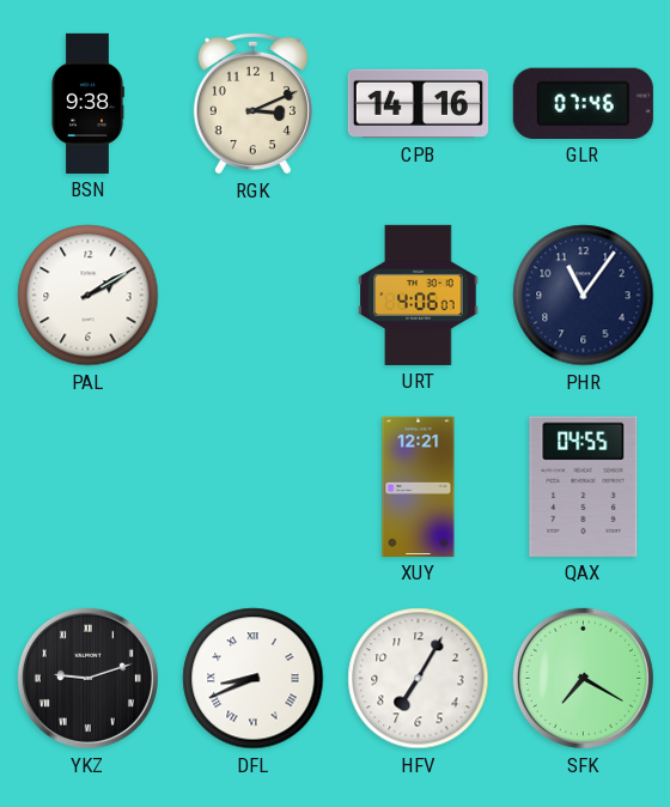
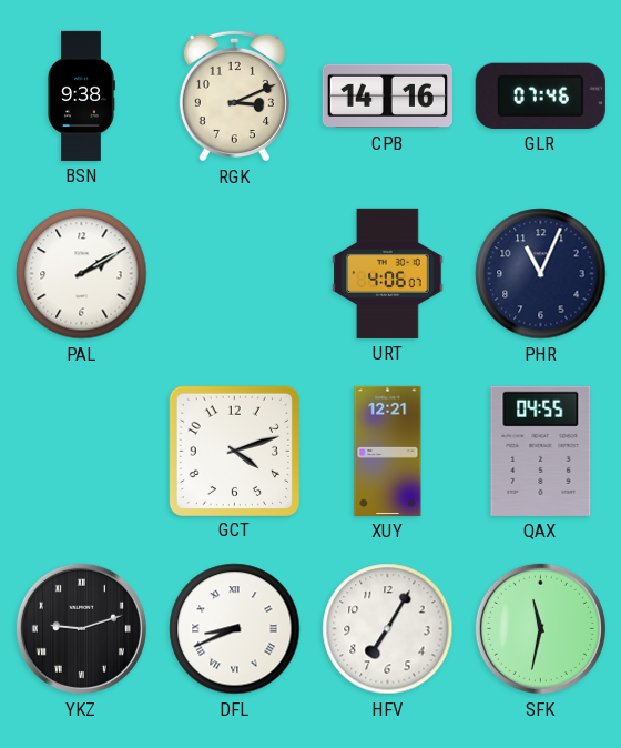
PHR: 11:06 -> 11:04
GCT: none -> 4:12
SFK: 7:20 -> 11:32
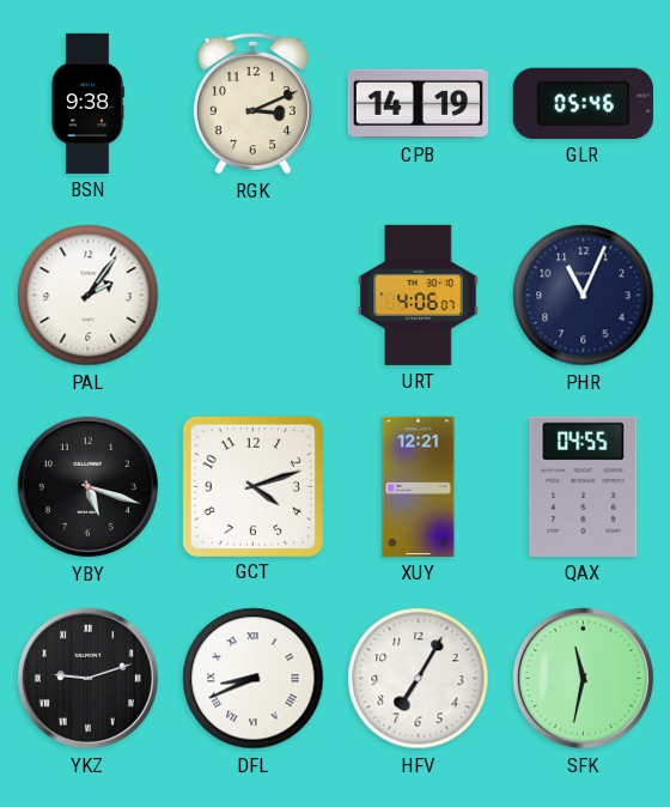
CPB: 14:16 -> 14:19
GLR: 07:46 -> 05:46
PAL: 2:10 -> 2:06
YBY: none -> 5:18
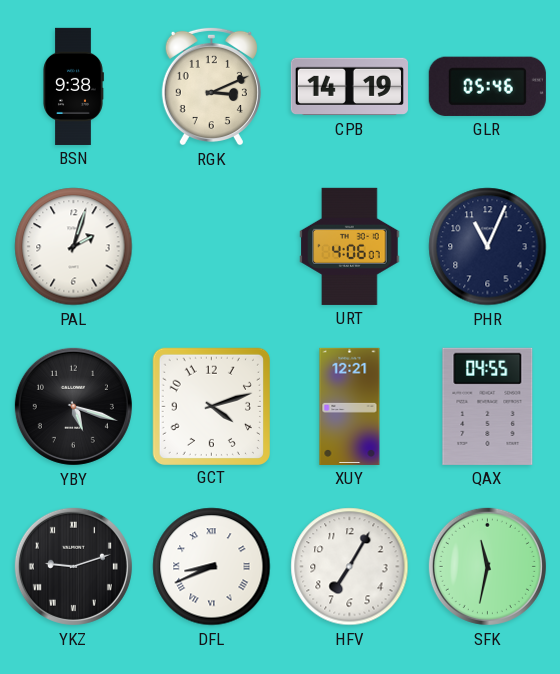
PAL: 2:06 -> 2:03
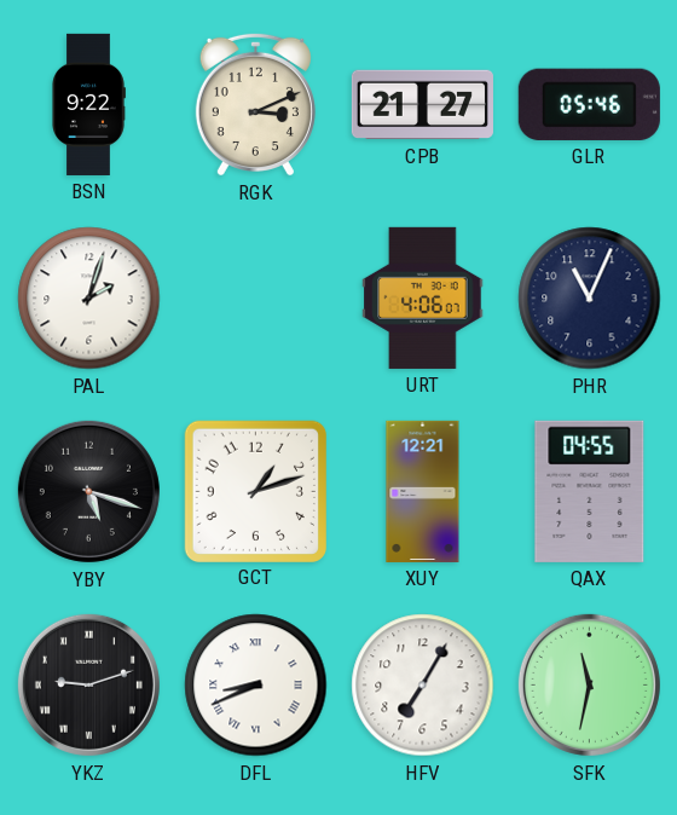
BSN: 9:38 -> 9:22
CPB: 14:19 -> 21:27
GCT: 4:12 -> 1:12
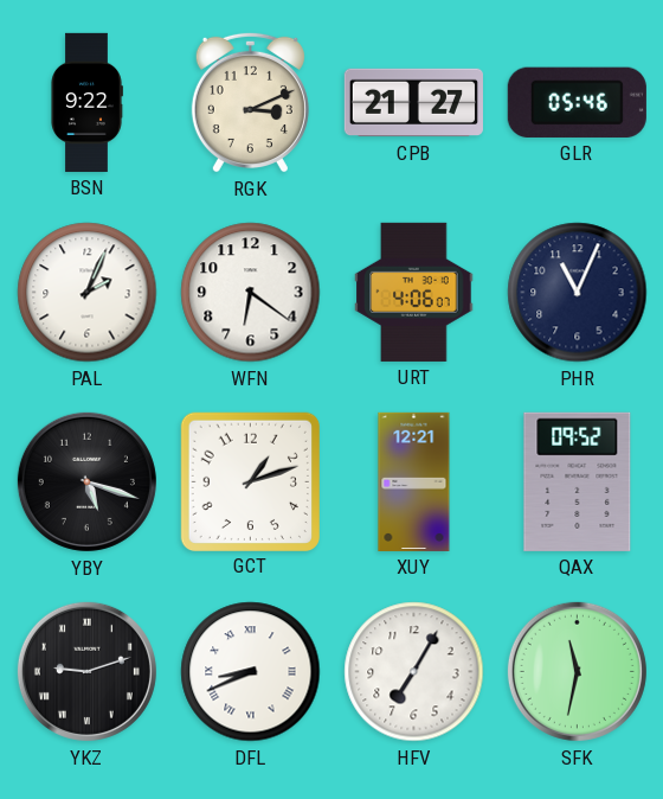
PAL: 2:03 -> 2:04
WFN: none -> 6:21
QAX: 04:55 -> 09:52
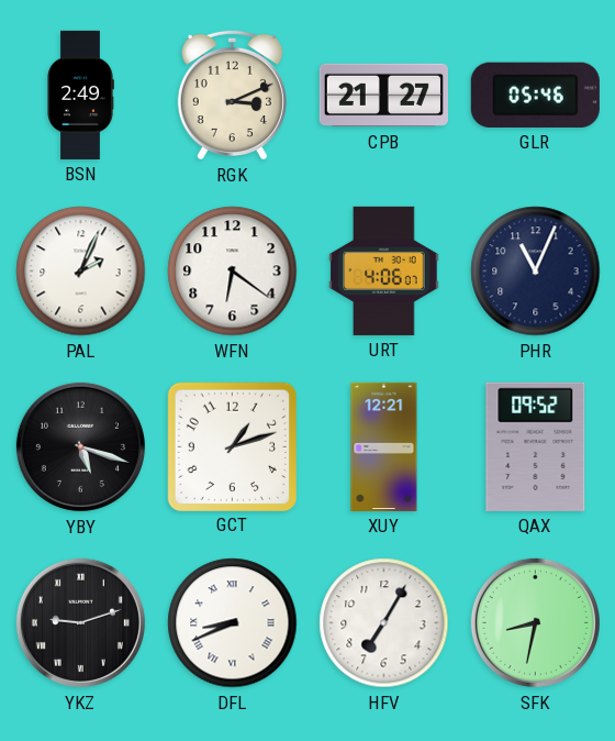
BSN: 9:22 -> 2:49
SFK: 11:32 -> 8:32
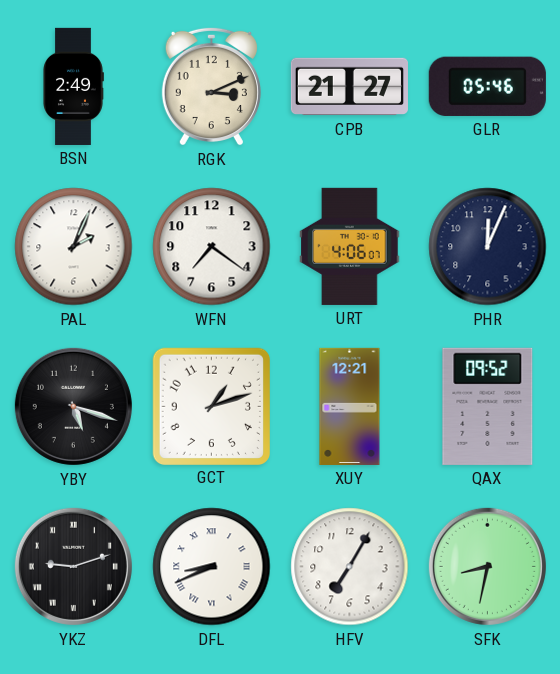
WFN: 6:21 -> 7:21
PHR: 11:04 -> 12:04
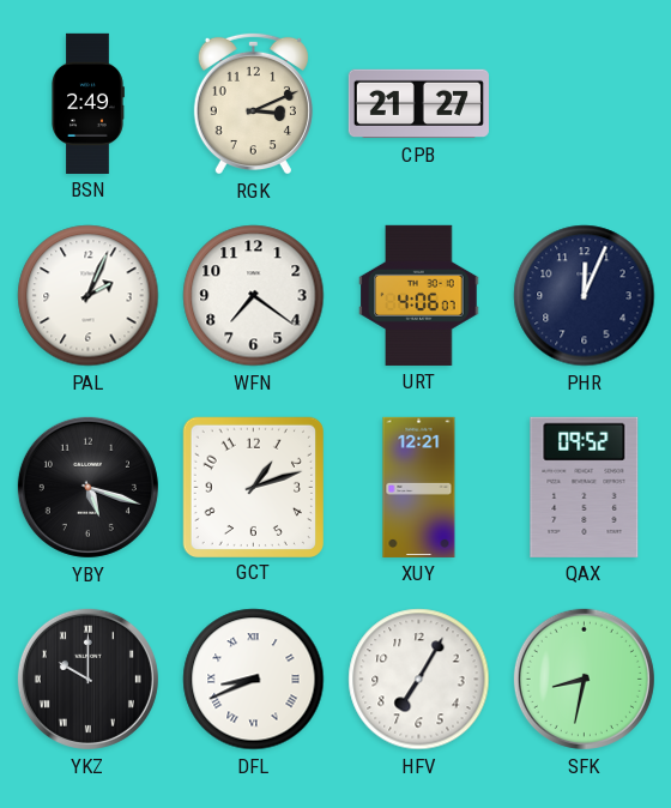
GLR: 05:46 -> none
YKZ: 9:12 -> 10:00
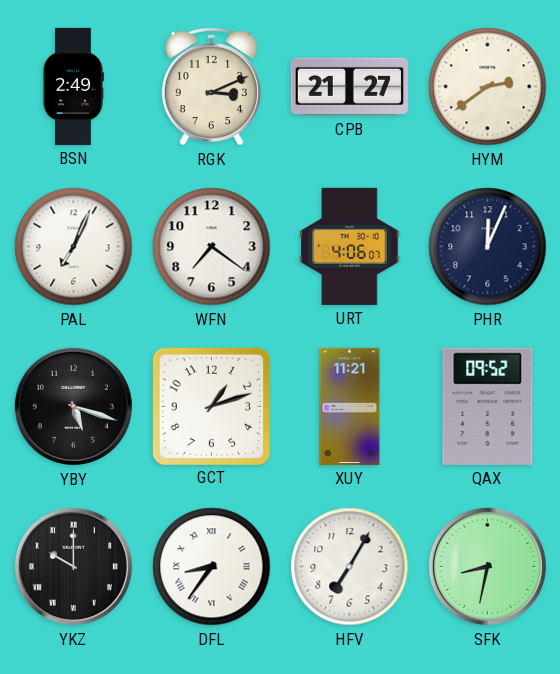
HYM: none -> 2:39
PAL: 2:04 -> 7:04
XUY: 12:21 -> 11:21
DFL: 8:41 -> 8:36
